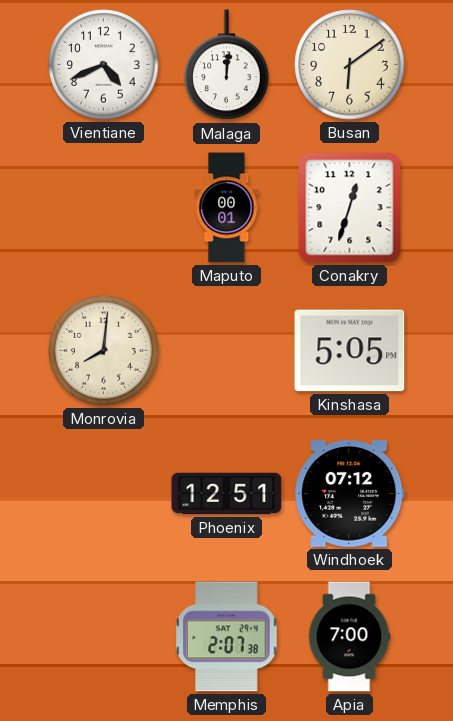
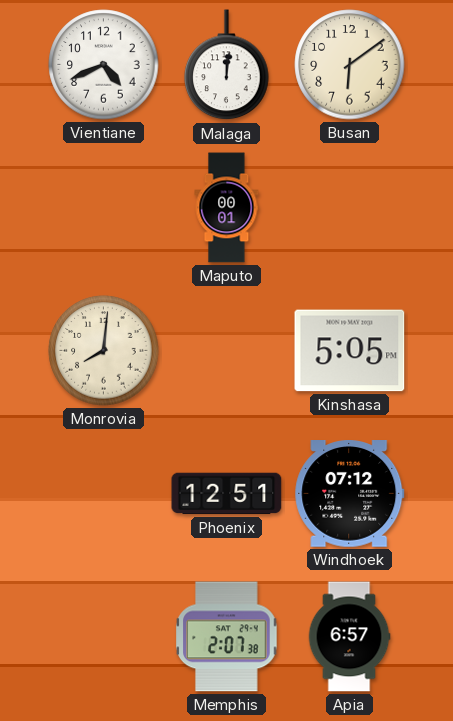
Conakry: 12:33 -> none
Apia: 7:00 -> 6:57
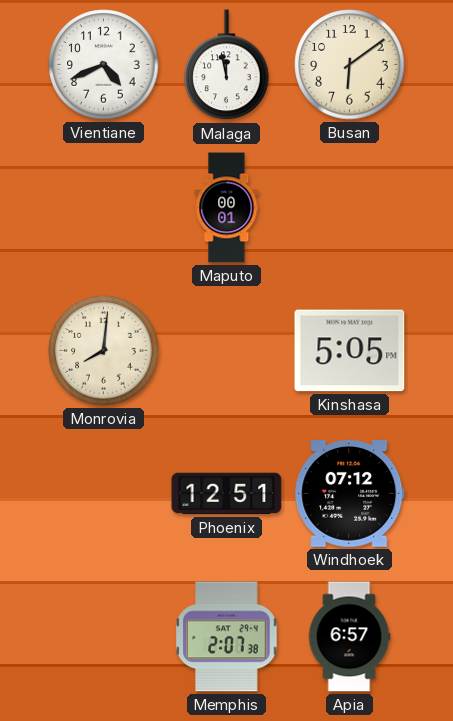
Malaga: 12:01 -> 11:58
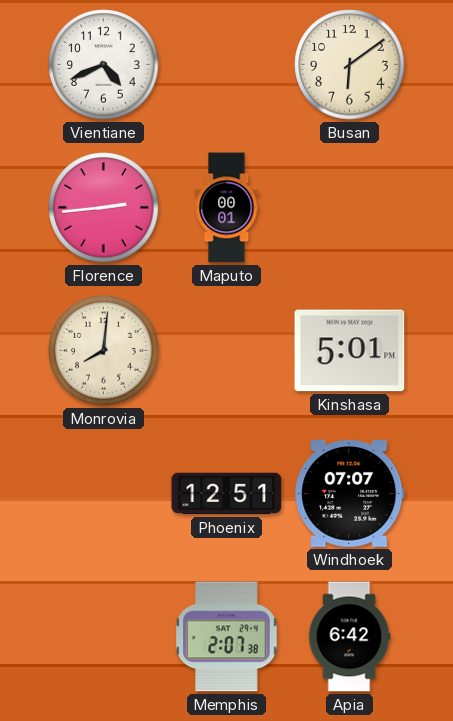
Malaga: 11:58 -> none
Florence: none -> 2:44
Kinshasa: 5:05 -> 5:01
Windhoek: 07:12 -> 07:07
Apia: 6:57 -> 6:42
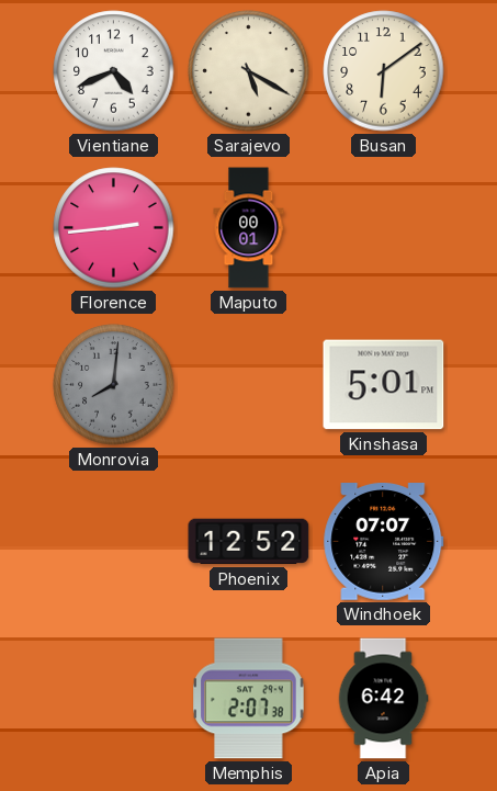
Sarajevo: none -> 5:20
Monrovia dial: cream -> grey
Phoenix: 12:51 -> 12:52
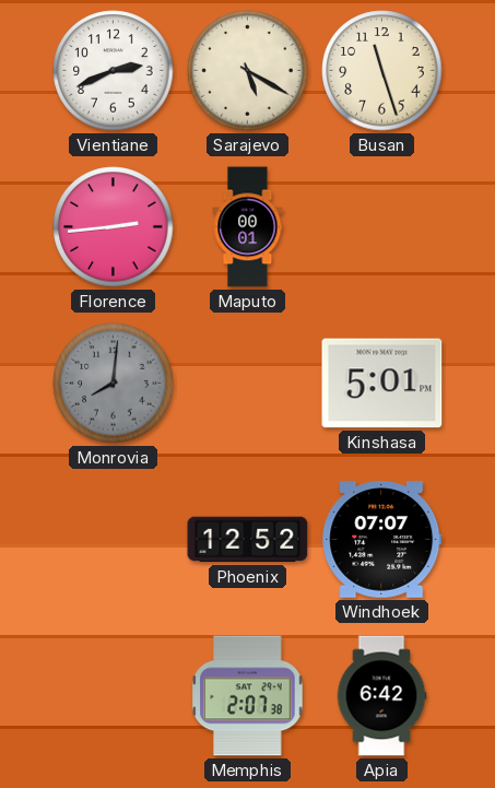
Vientiane: 4:41 -> 2:41
Busan: 6:09 -> 11:27
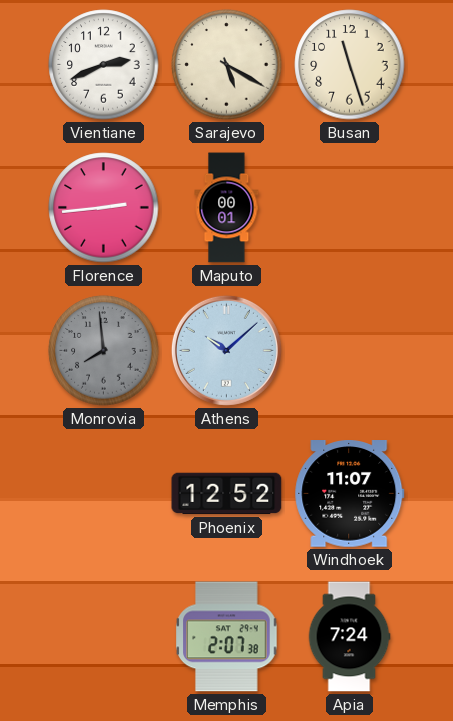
Monrovia: 8:01 -> 7:59
Athens: none -> 10:08
Kinshasa: 5:01 -> none
Windhoek: 07:07 -> 11:07
Apia: 6:42 -> 7:24
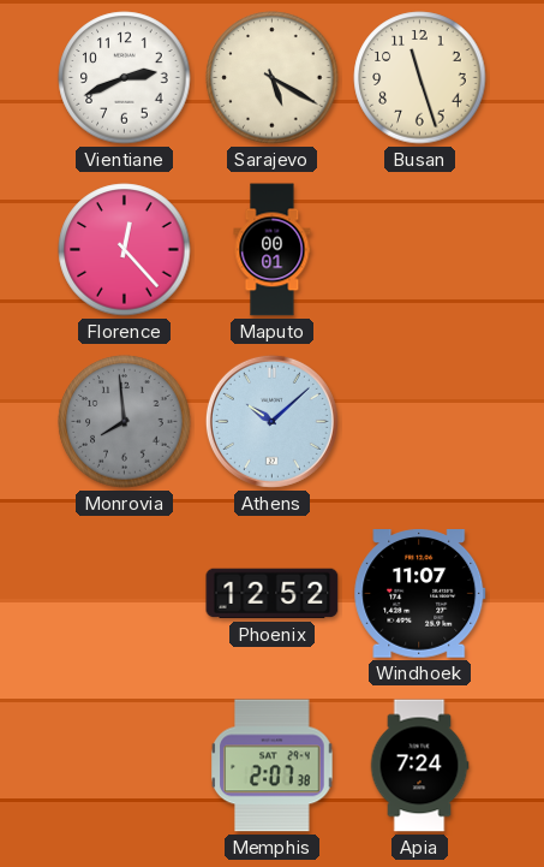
Florence: 2:44 -> 12:23
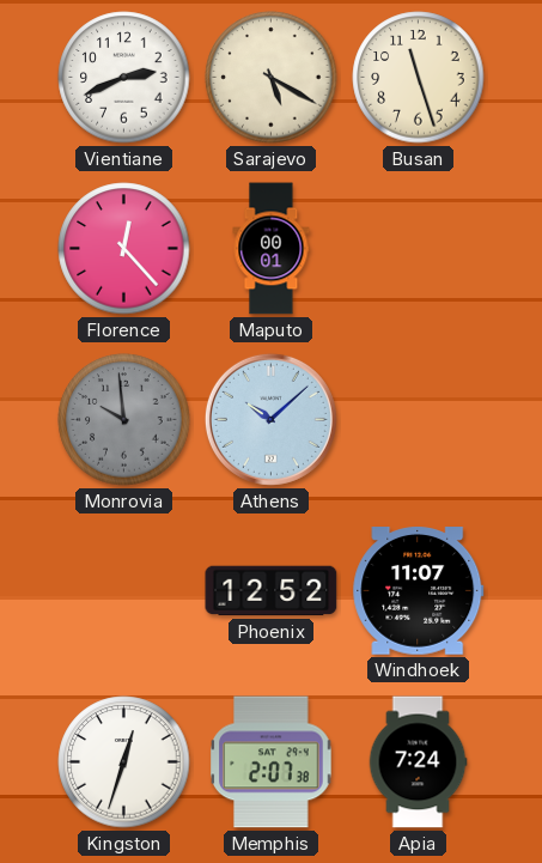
Monrovia: 7:59 -> 9:59
Kingston: none -> 12:33
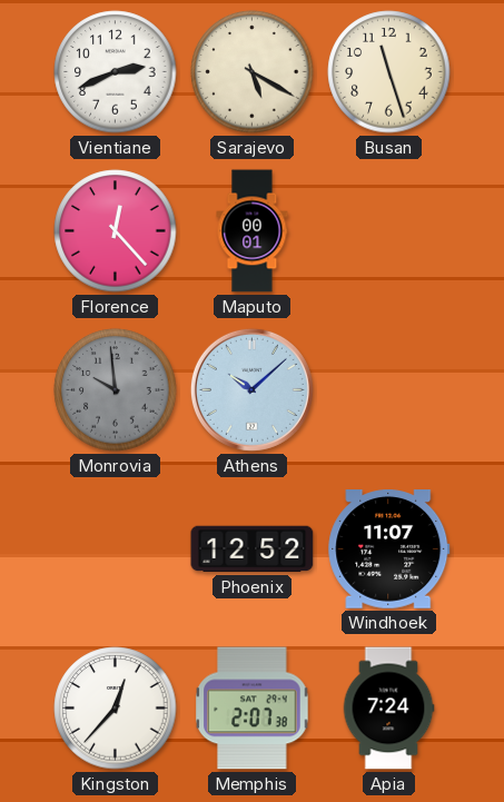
Kingston: 12:33 -> 12:37
